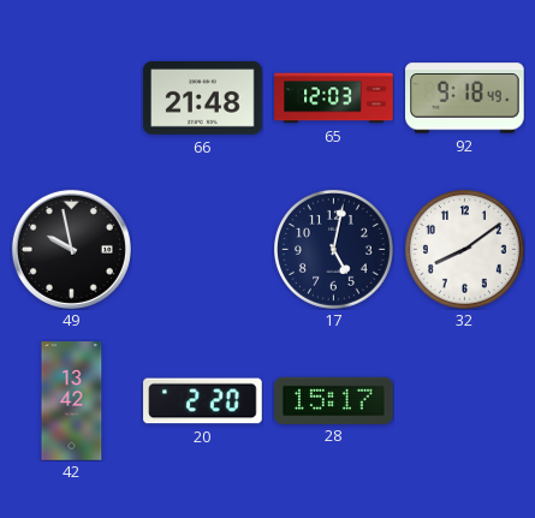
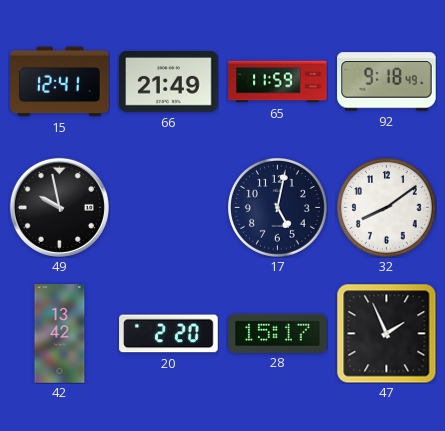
15: none -> 12:41
66: 21:48 -> 21:49
65: 12:03 -> 11:59
47: none -> 1:56
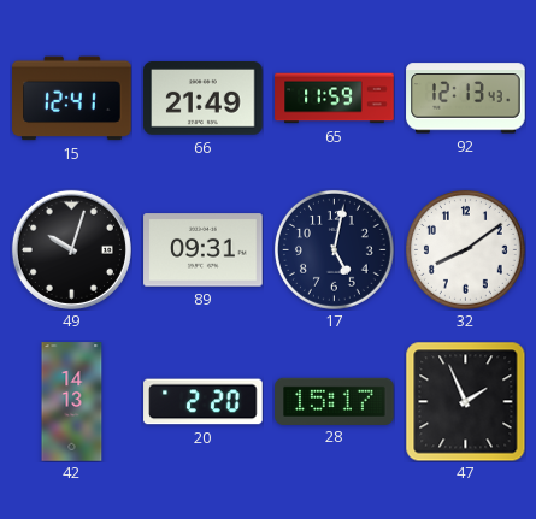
92: 9:18 -> 12:13
49: 9:58 -> 10:03
89: none -> 09:31
42: 13:42 -> 14:13
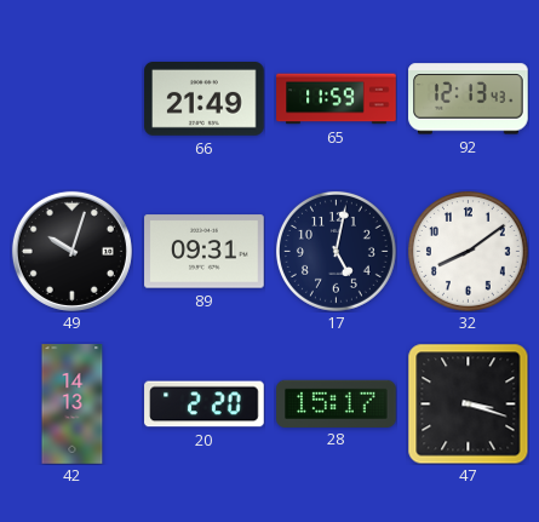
15: 12:41 -> none
47: 1:56 -> 3:18
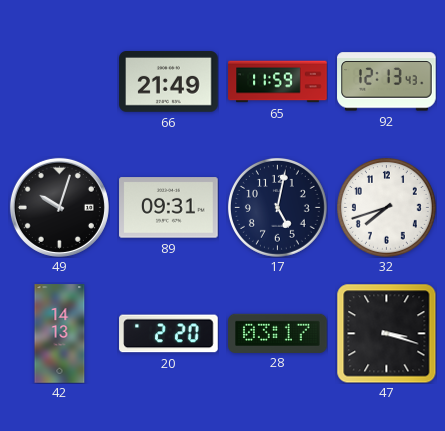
32: 8:09 -> 7:42
28: 15:17 -> 03:17
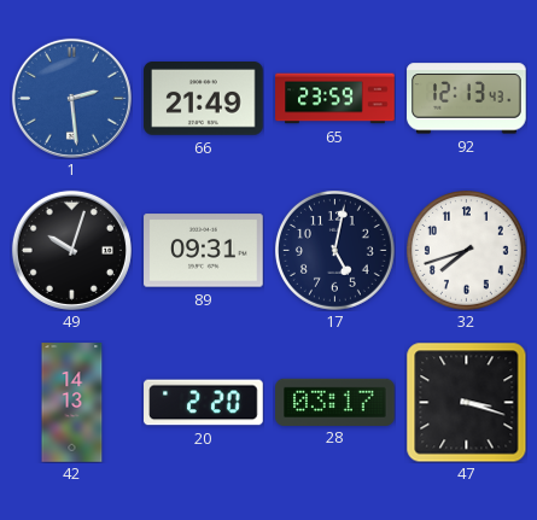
1: none -> 2:29
65: 11:59 -> 23:59
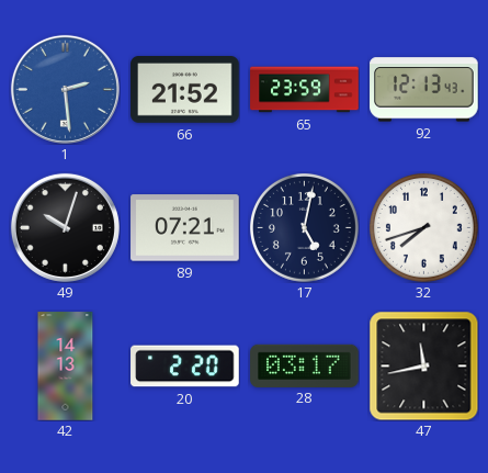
66: 21:49 -> 21:52
89: 09:31 -> 07:21
47: 3:18 -> 11:43
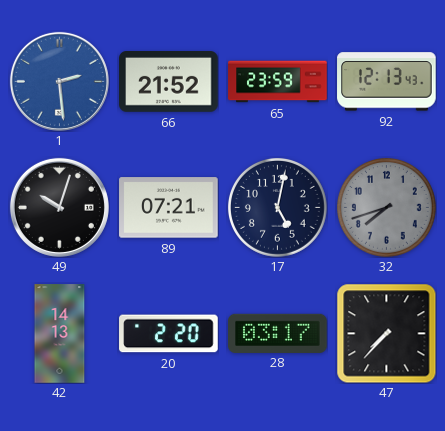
32 dial: white -> grey
47: 11:43 -> 7:37
